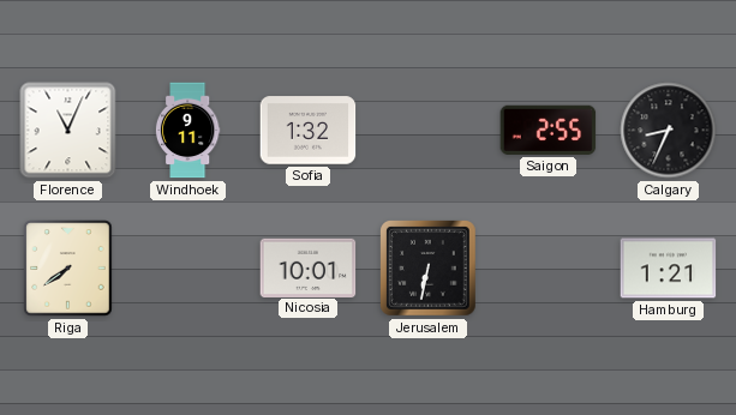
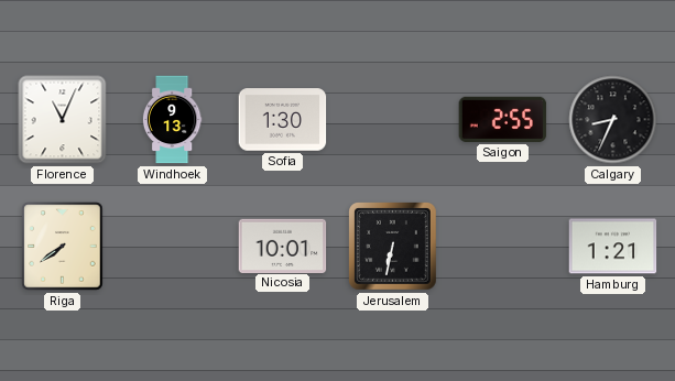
Windhoek: 9:11 -> 9:13
Sofia: 1:32 -> 1:30
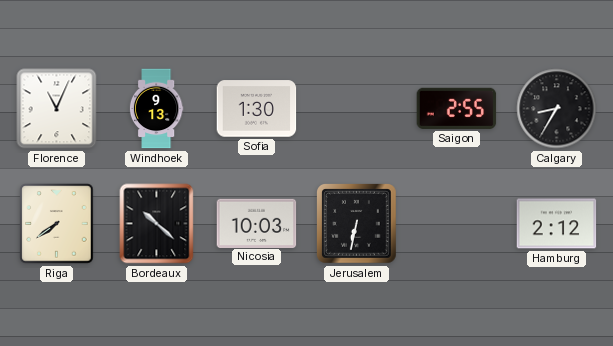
Calgary: 8:34 -> 8:35
Bordeaux: none -> 10:22
Nicosia: 10:01 -> 10:03
Hamburg: 1:21 -> 2:12
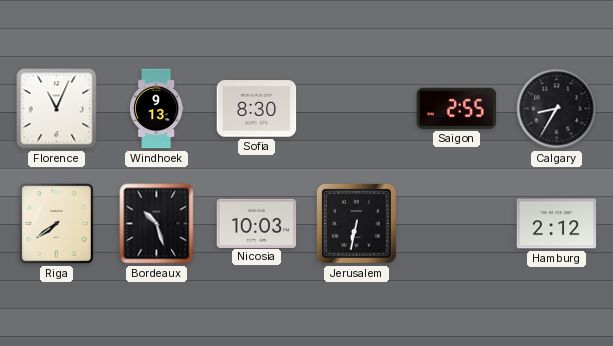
Sofia: 1:30 -> 8:30
Bordeaux: 10:22 -> 10:27
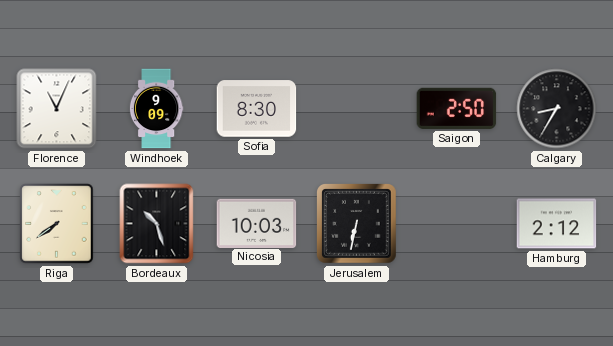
Windhoek: 9:13 -> 9:09
Saigon: 2:55 -> 2:50
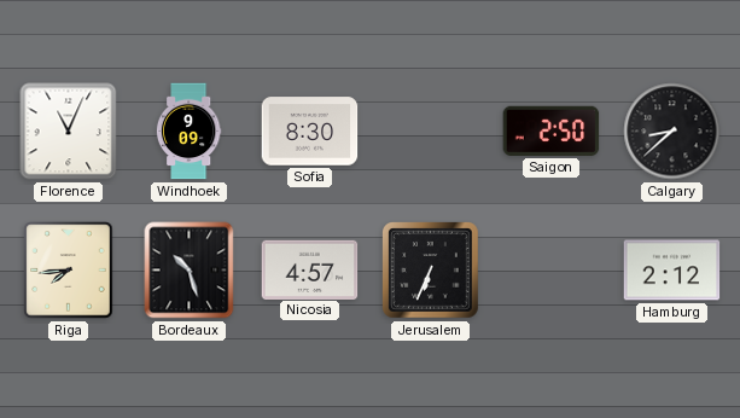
Calgary: 8:35 -> 8:38
Riga: 7:39 -> 7:44
Nicosia: 10:03 -> 4:57
Jerusalem: 6:32 -> 6:34
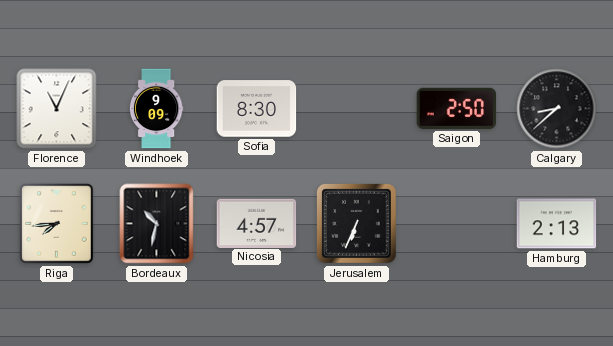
Bordeaux: 10:27 -> 10:32
Hamburg: 2:12 -> 2:13
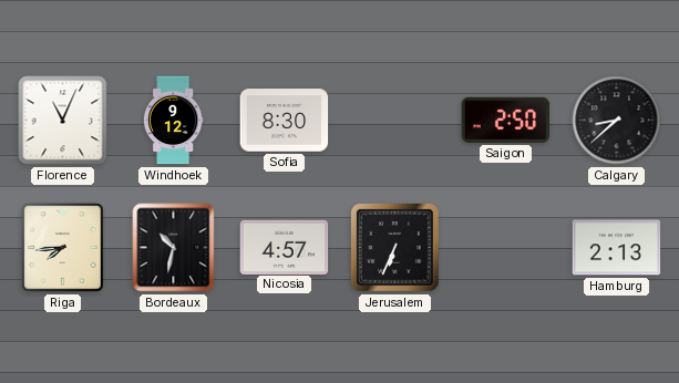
Windhoek: 9:09 -> 9:12
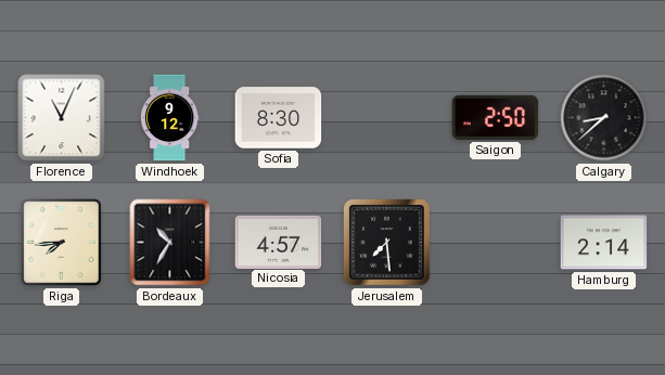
Bordeaux: 10:32 -> 10:35
Jerusalem: 6:34 -> 7:29
Hamburg: 2:13 -> 2:14
